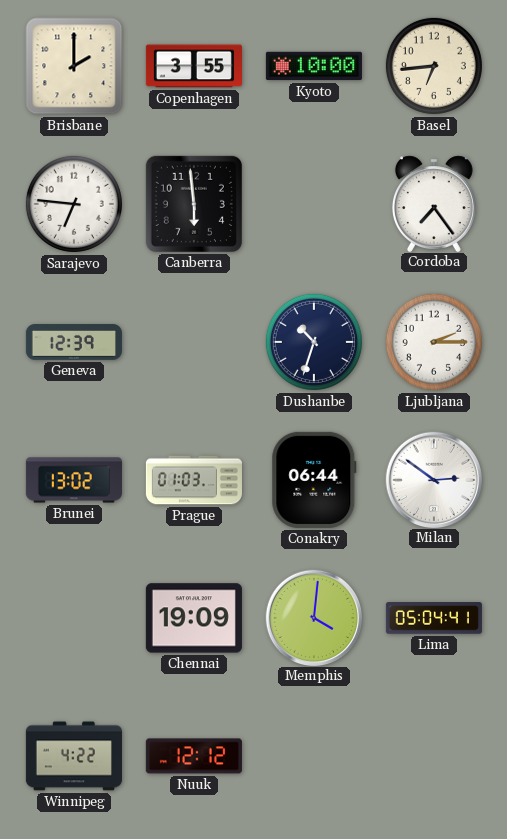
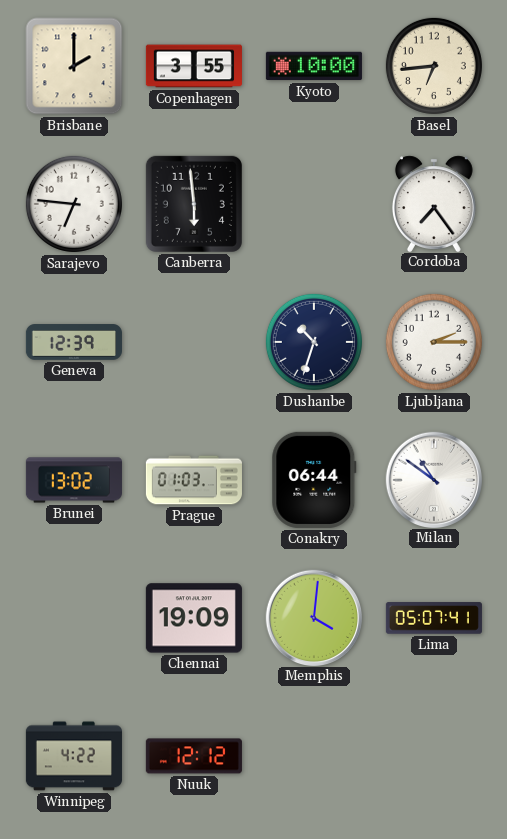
Milan: 2:51 -> 10:51
Lima: 05:04 -> 05:07
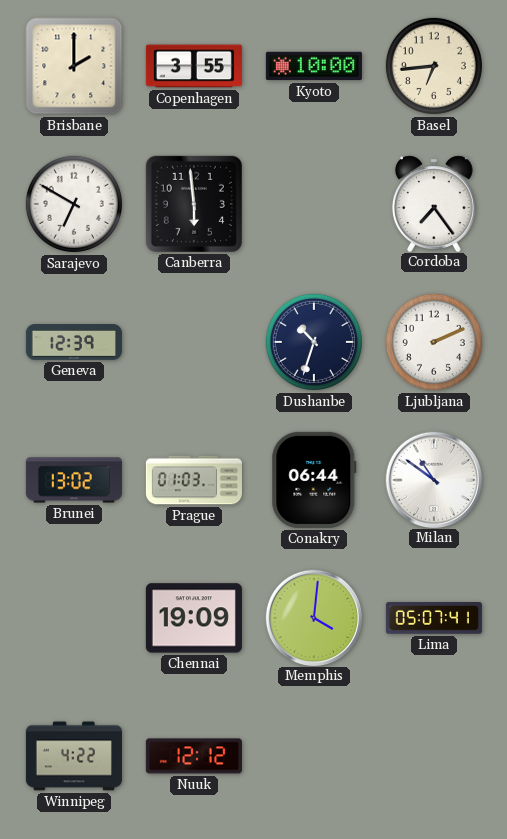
Sarajevo: 6:46 -> 6:50
Ljubljana: 2:15 -> 2:11
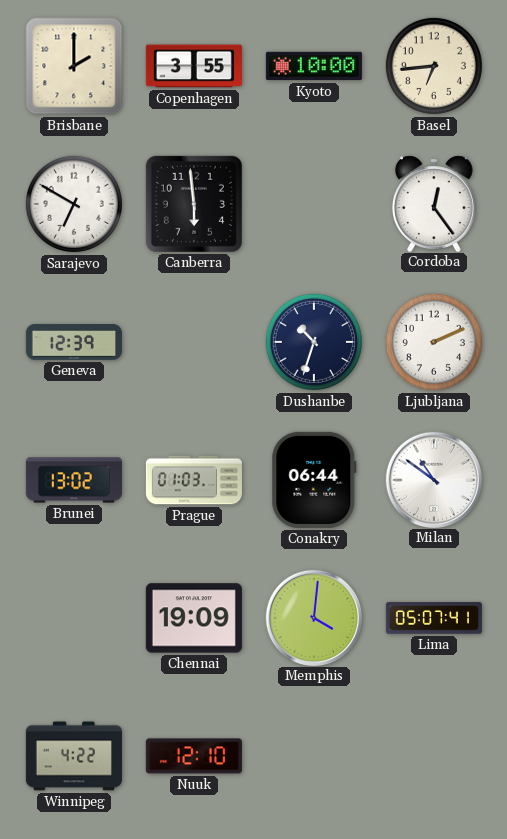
Cordoba: 7:24 -> 12:24
Nuuk: 12:12 -> 12:10
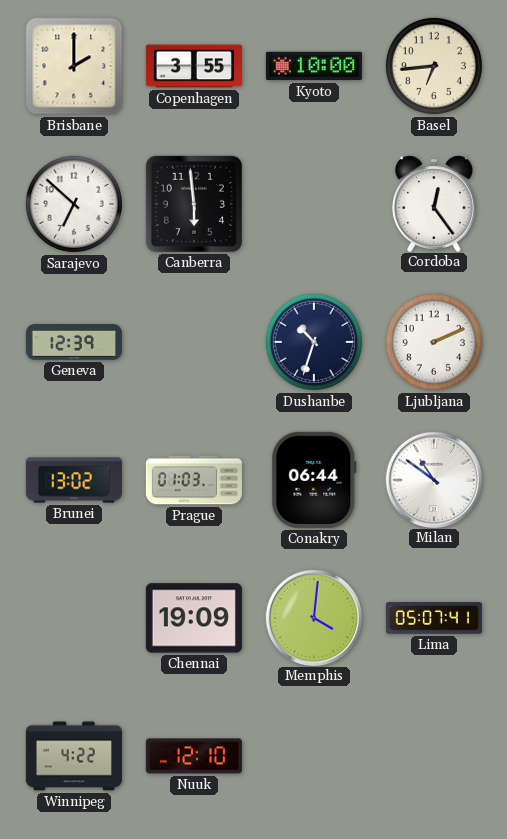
Sarajevo: 6:50 -> 6:52
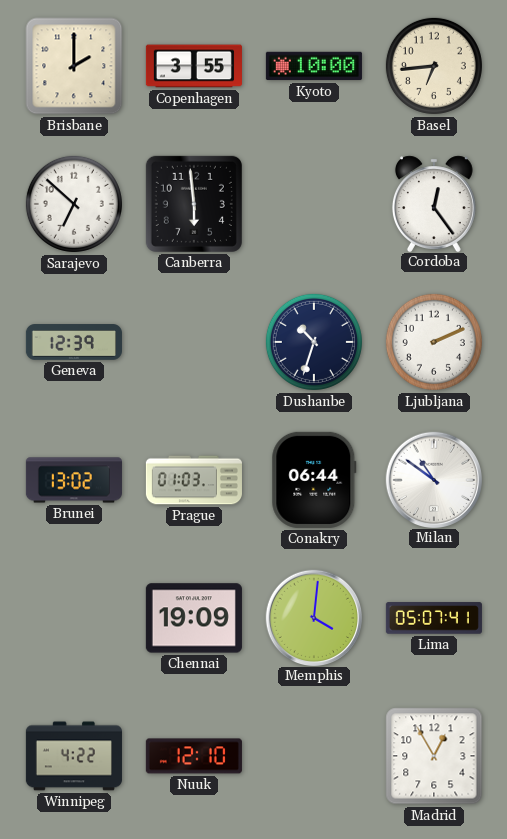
Madrid: none -> 12:55
